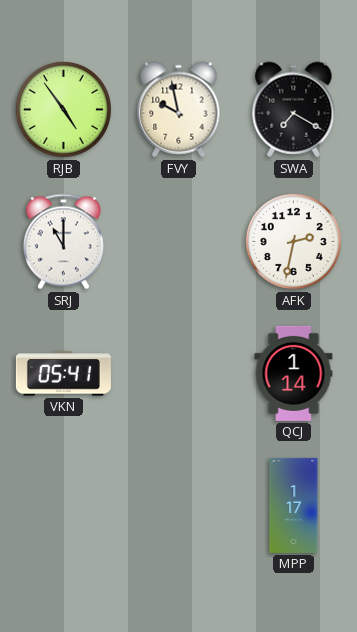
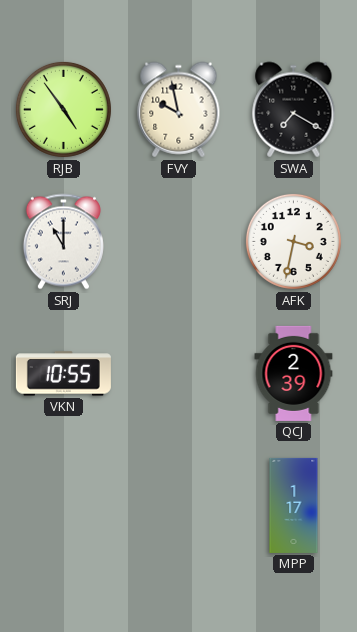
AFK: 2:32 -> 3:32
VKN: 05:41 -> 10:55
QCJ: 1:14 -> 2:39
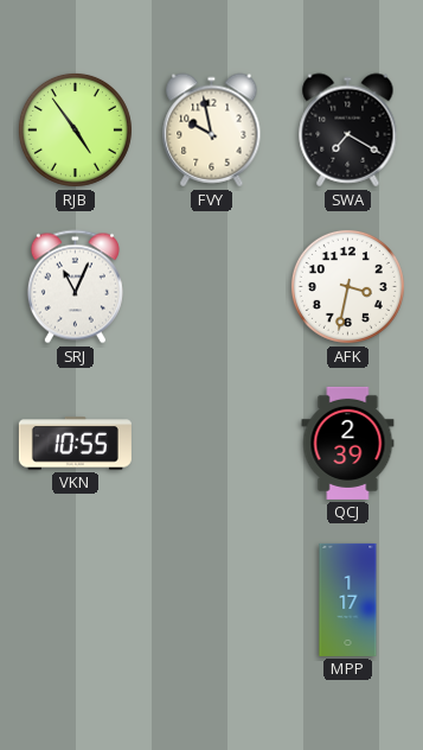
SRJ: 11:00 -> 11:04
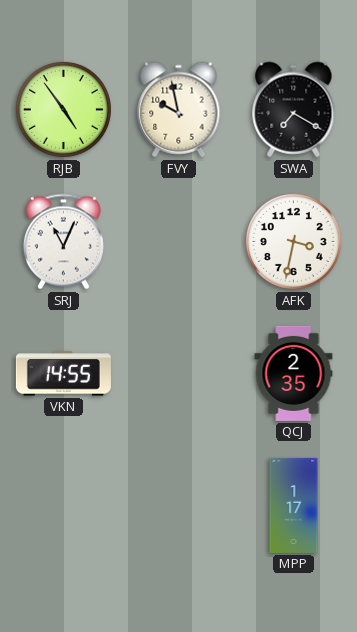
VKN: 10:55 -> 14:55
QCJ: 2:39 -> 2:35
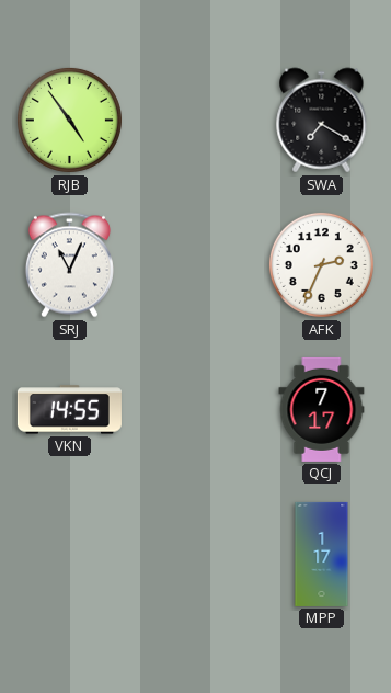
FVY: 9:58 -> none
AFK: 3:32 -> 2:34
QCJ: 2:35 -> 7:17
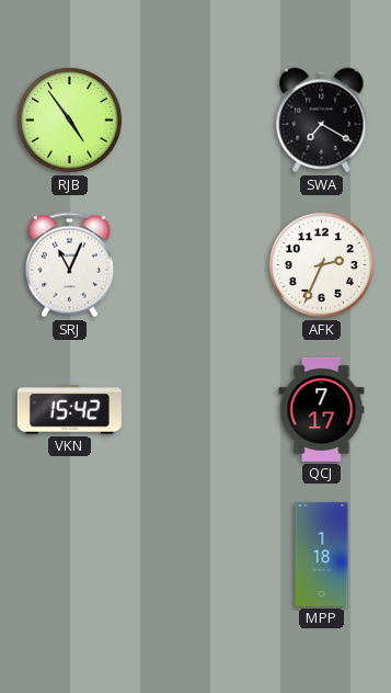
VKN: 14:55 -> 15:42
MPP: 1:17 -> 1:18
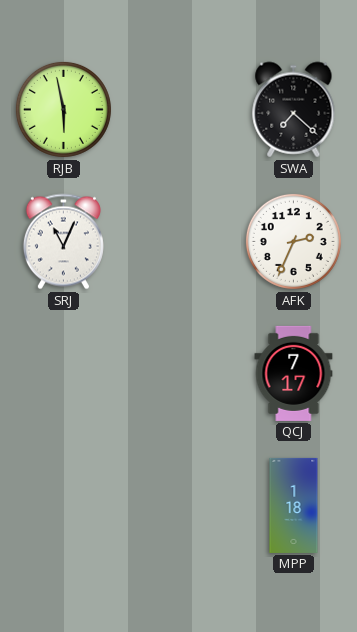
RJB: 4:54 -> 5:58
SWA: 7:20 -> 7:22
VKN: 15:42 -> none
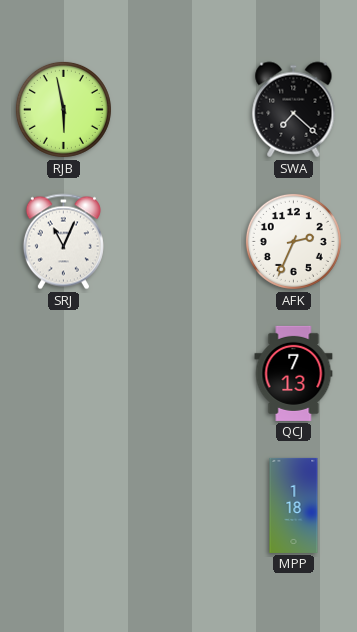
QCJ: 7:17 -> 7:13
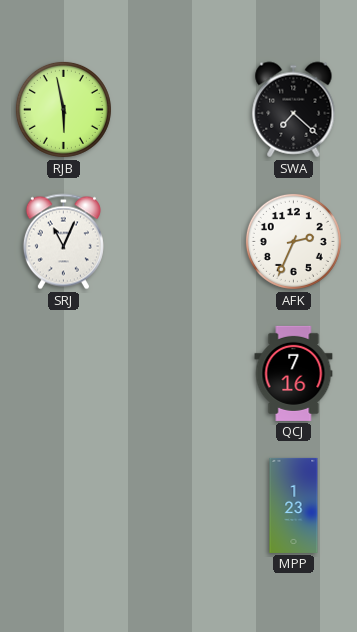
QCJ: 7:13 -> 7:16
MPP: 1:18 -> 1:23
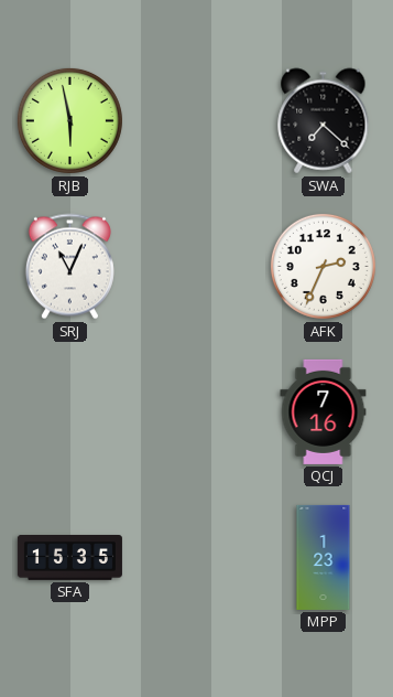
SFA: none -> 15:35
